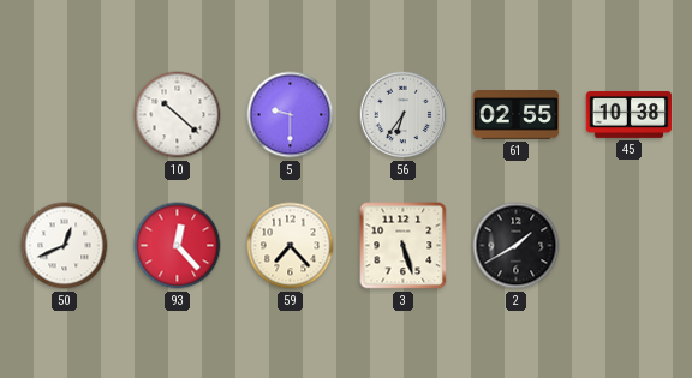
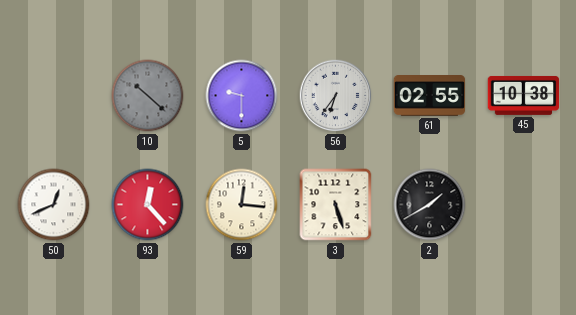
10 dial: white -> grey
59: 7:23 -> 12:16
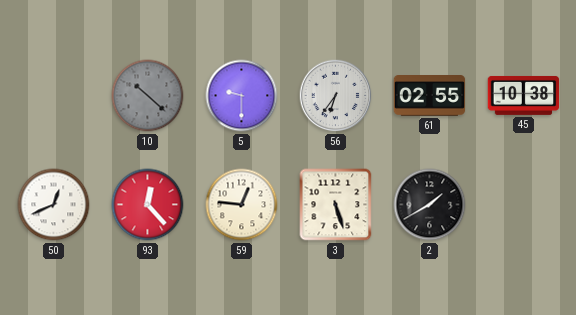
59: 12:16 -> 12:46
